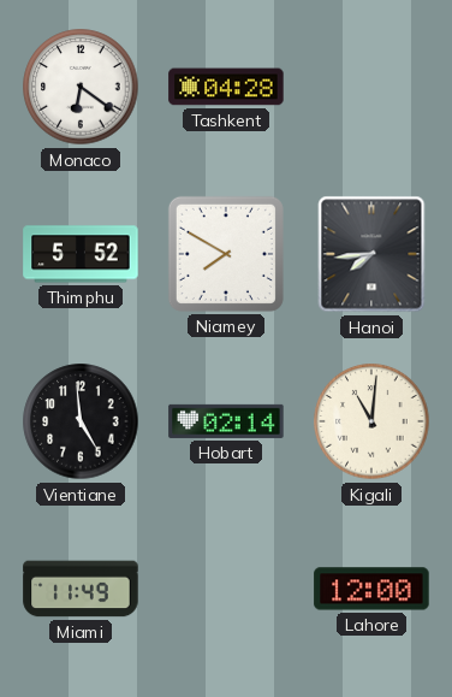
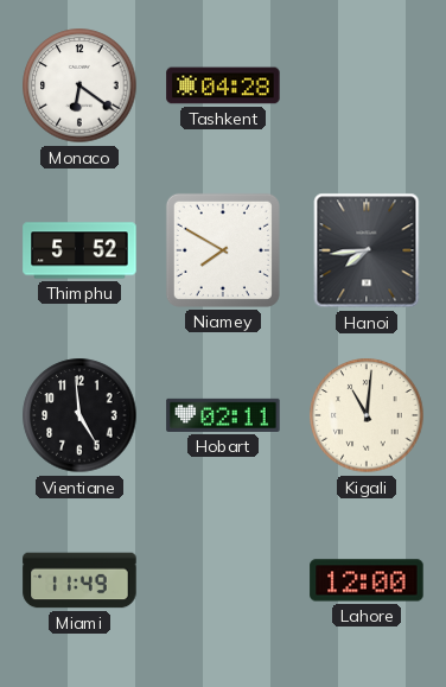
Hobart: 02:14 -> 02:11
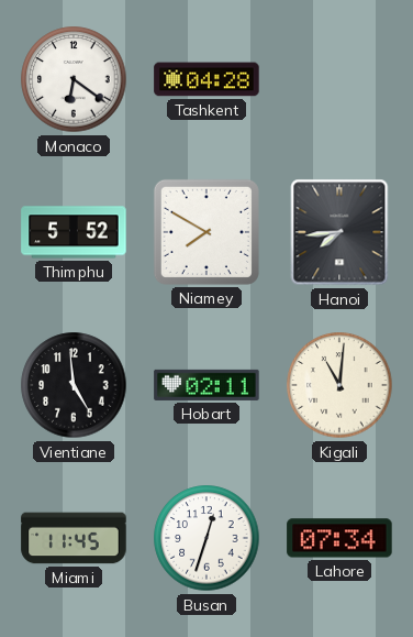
Miami: 11:49 -> 11:45
Busan: none -> 12:33
Lahore: 12:00 -> 07:34
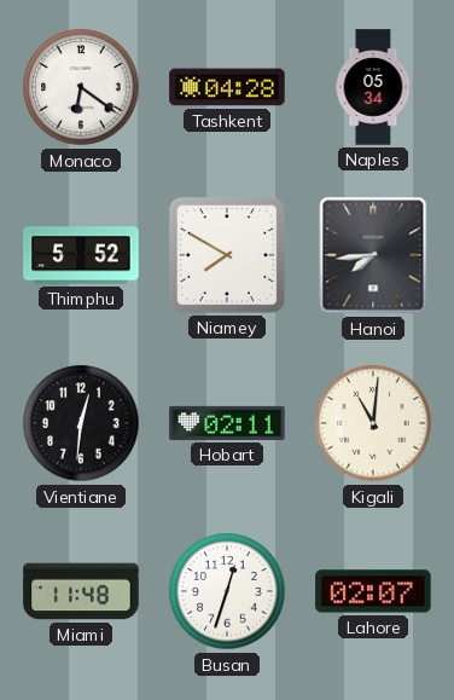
Naples: none -> 05:34
Vientiane: 4:59 -> 12:31
Miami: 11:45 -> 11:48
Lahore: 07:34 -> 02:07
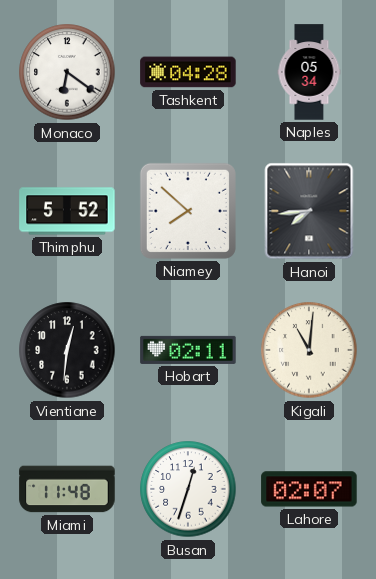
Niamey: 7:50 -> 7:52
